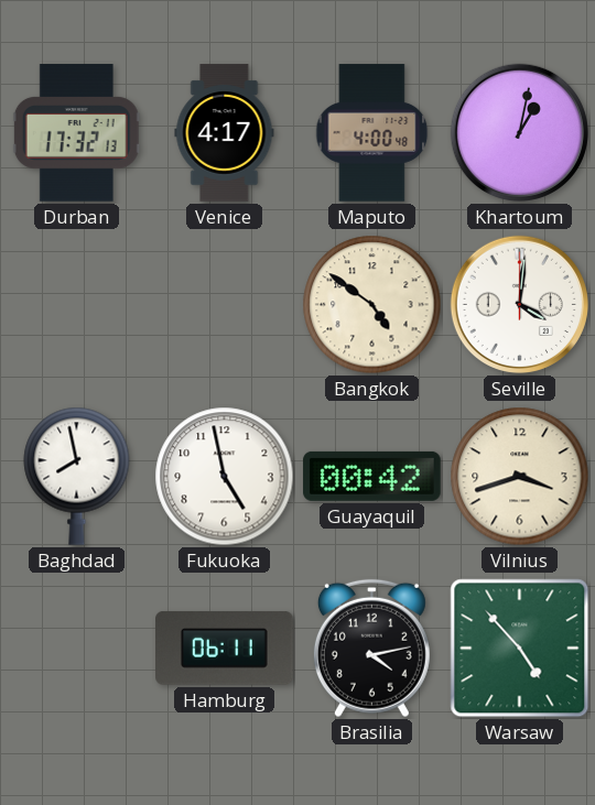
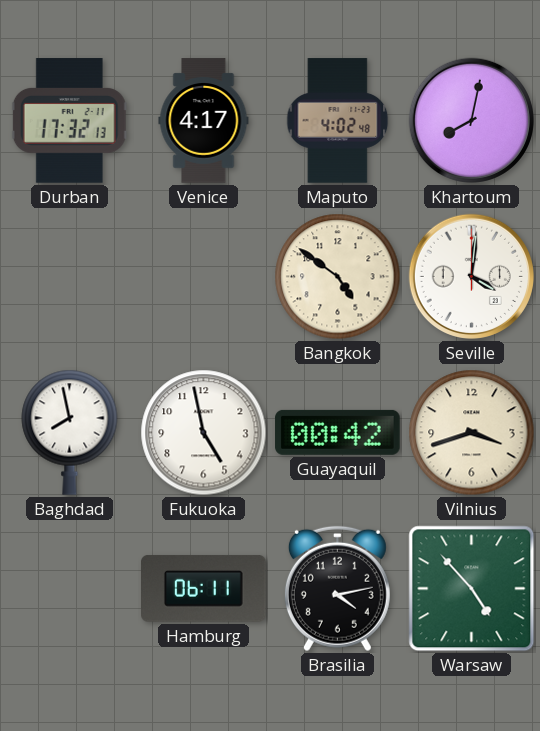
Maputo: 4:00 -> 4:02
Khartoum: 1:02 -> 8:02
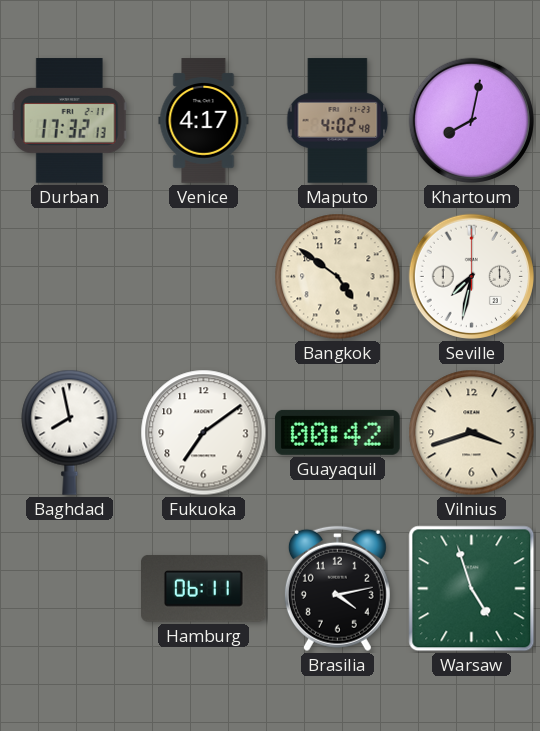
Seville: 4:01 -> 7:32
Fukuoka: 4:58 -> 7:09
Warsaw: 4:53 -> 4:57
